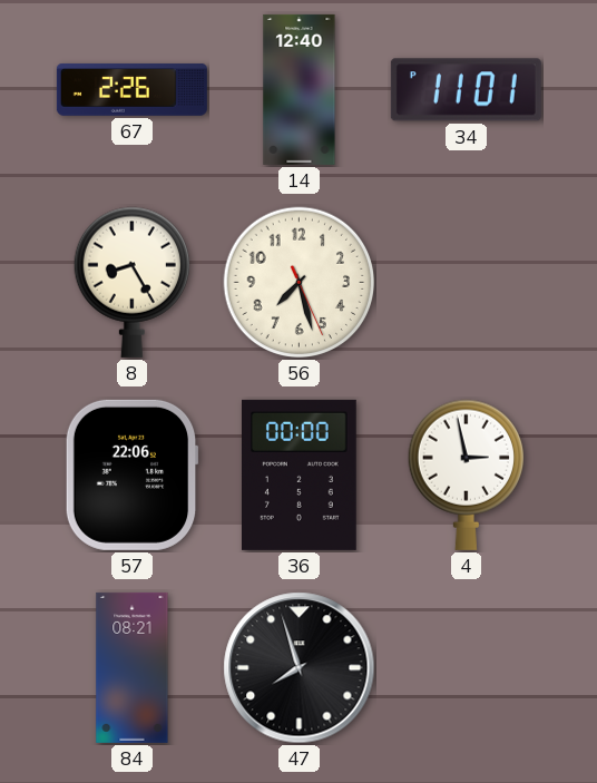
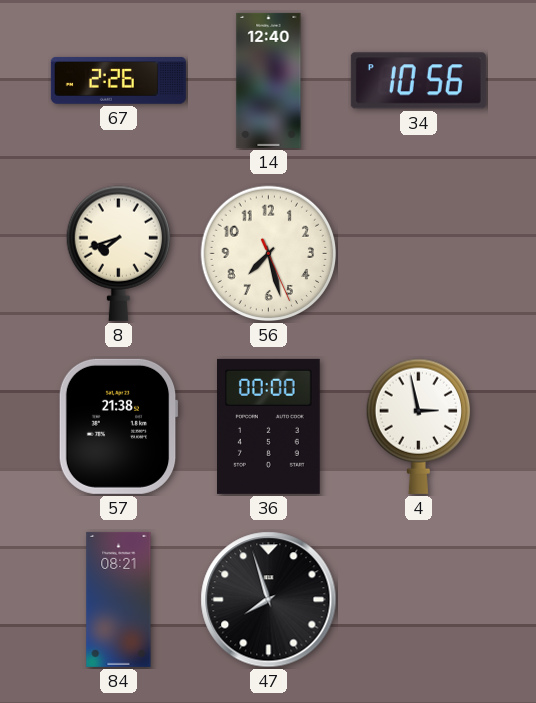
34: 11:01 -> 10:56
8: 8:25 -> 7:42
57: 22:06 -> 21:38
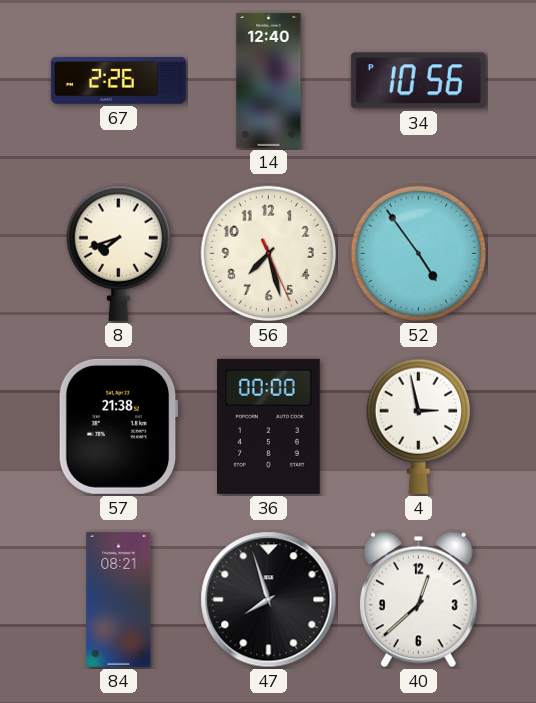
52: none -> 4:54
40: none -> 12:38
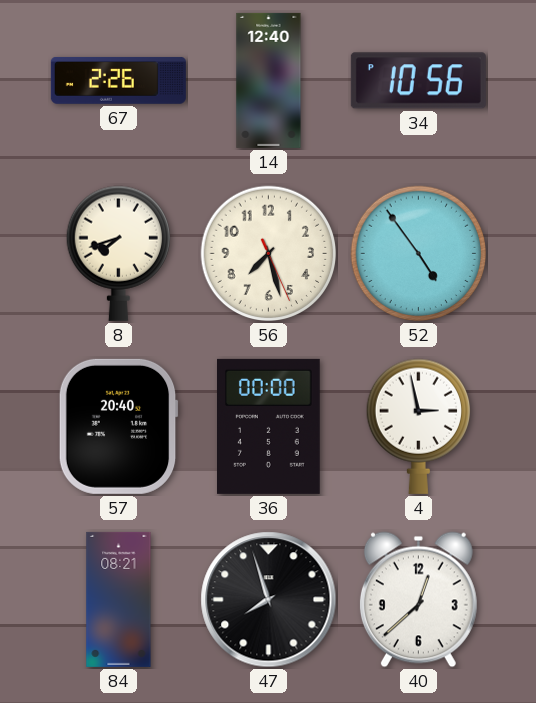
57: 21:38 -> 20:40
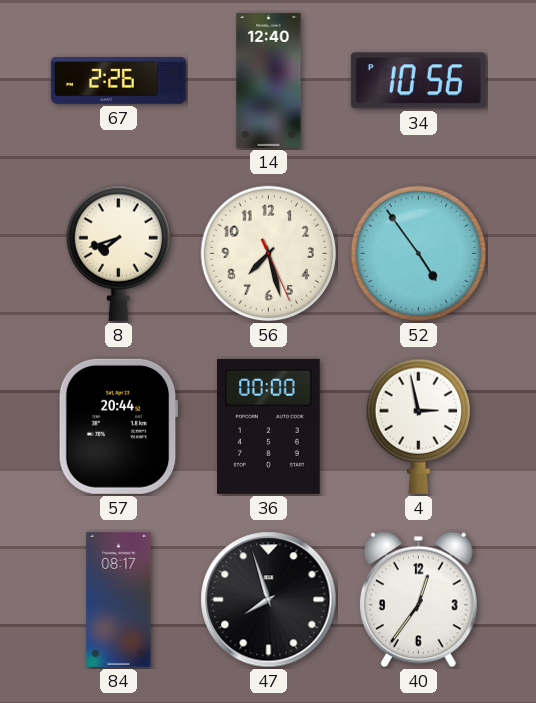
57: 20:40 -> 20:44
84: 08:21 -> 08:17
40: 12:38 -> 12:36
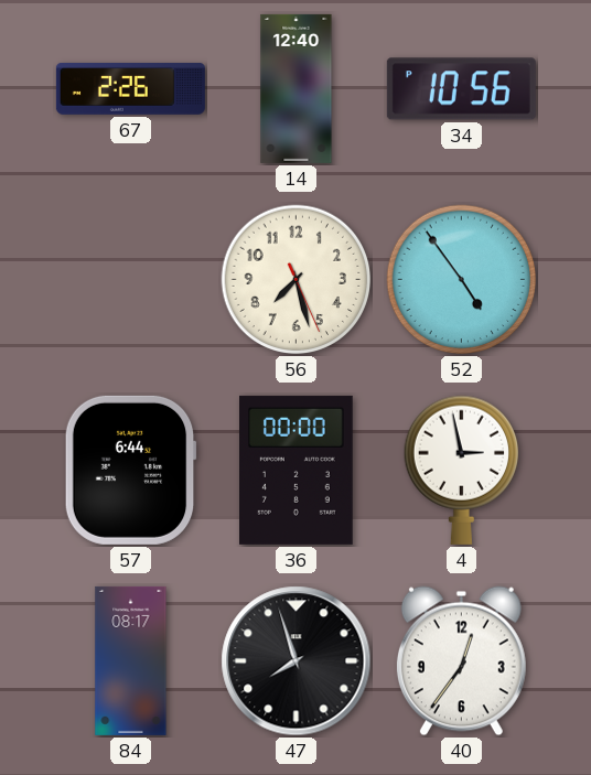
8: 7:42 -> none
57: 20:44 -> 6:44
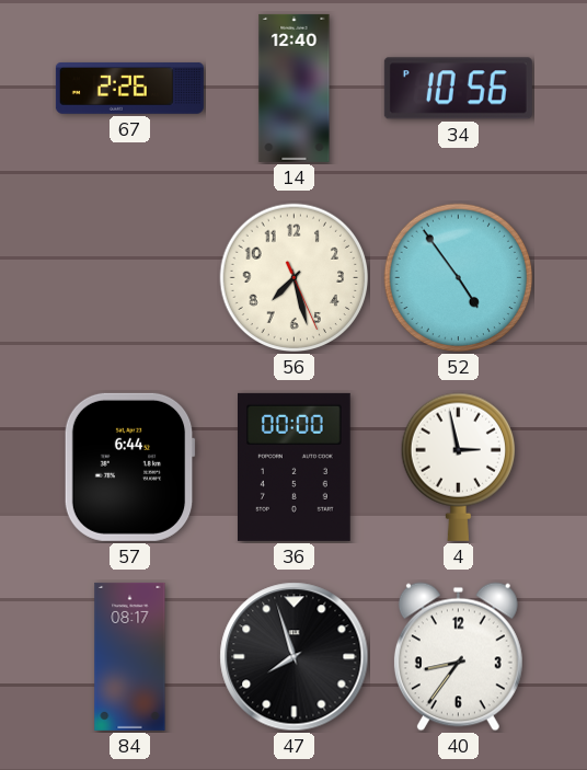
40: 12:36 -> 8:36
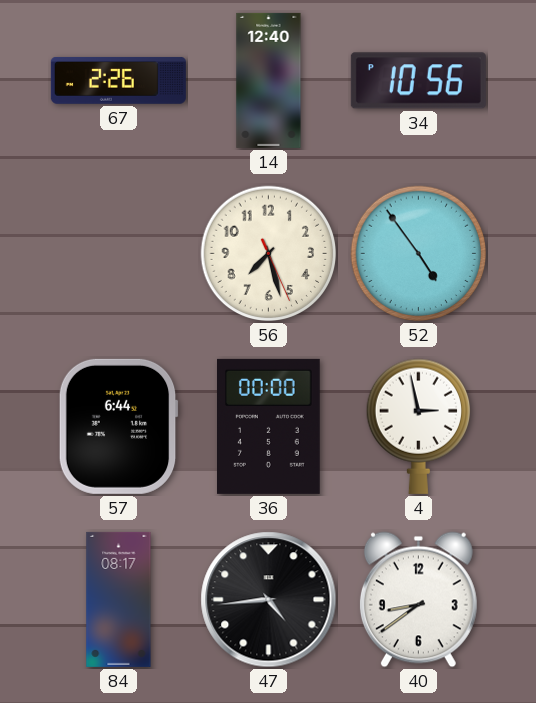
47: 7:57 -> 4:44
40: 8:36 -> 8:39
